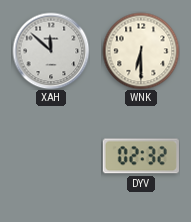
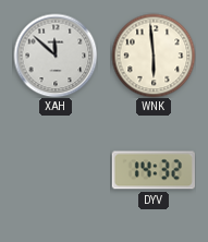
WNK: 6:30 -> 5:59
DYV: 02:32 -> 14:32
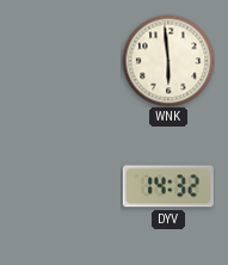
XAH: 11:52 -> none
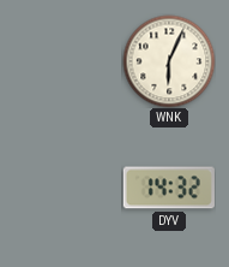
WNK: 5:59 -> 6:04
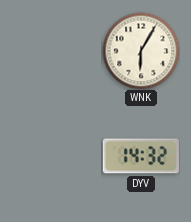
WNK: 6:04 -> 6:05
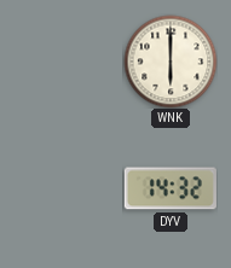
WNK: 6:05 -> 6:00
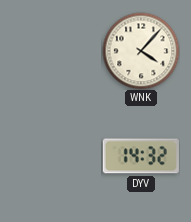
WNK: 6:00 -> 4:07
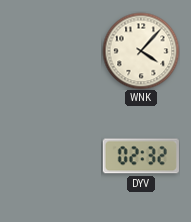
DYV: 14:32 -> 02:32
